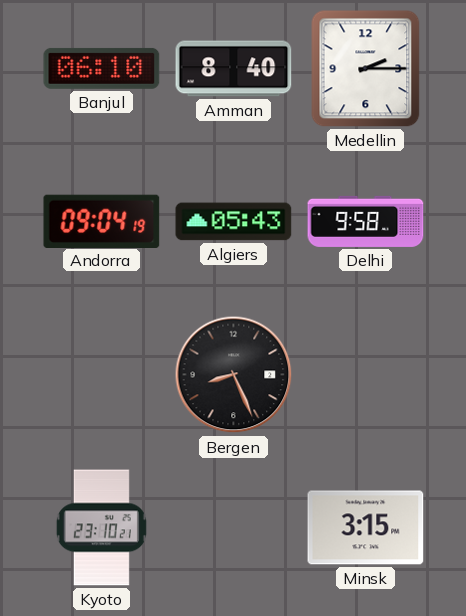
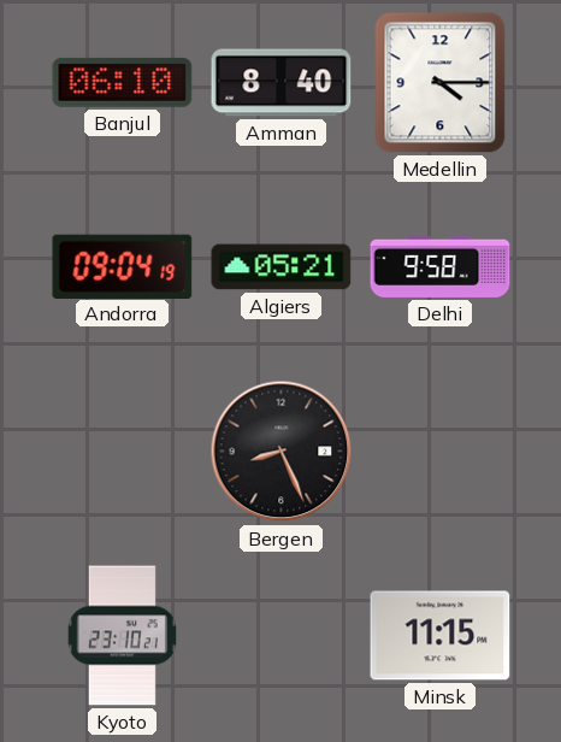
Medellin: 2:15 -> 4:15
Algiers: 05:43 -> 05:21
Minsk: 3:15 -> 11:15
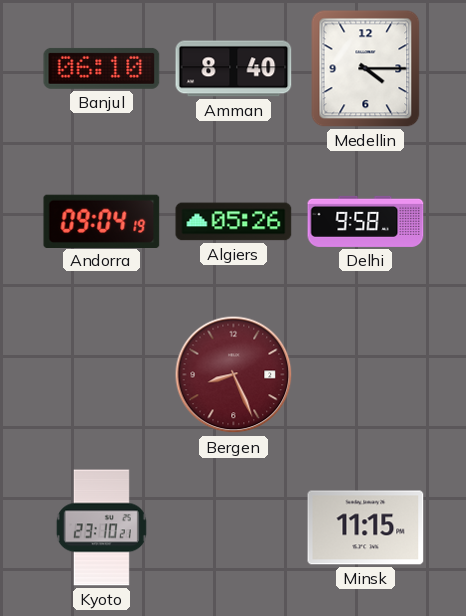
Algiers: 05:21 -> 05:26
Bergen dial: black -> burgundy
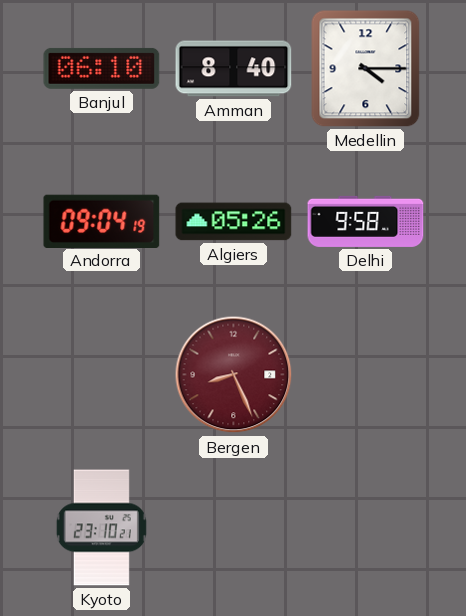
Minsk: 11:15 -> none
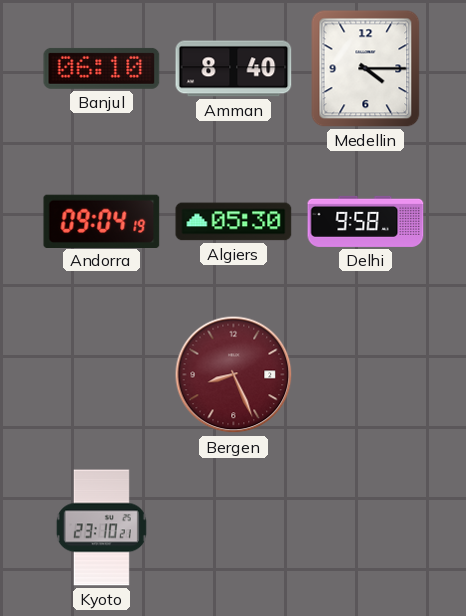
Algiers: 05:26 -> 05:30
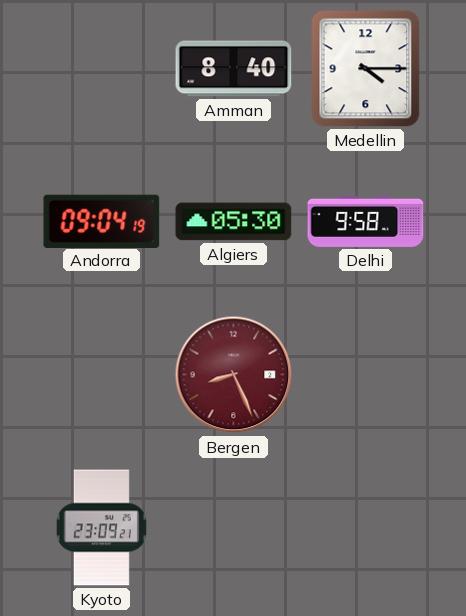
Banjul: 06:10 -> none
Kyoto: 23:10 -> 23:09
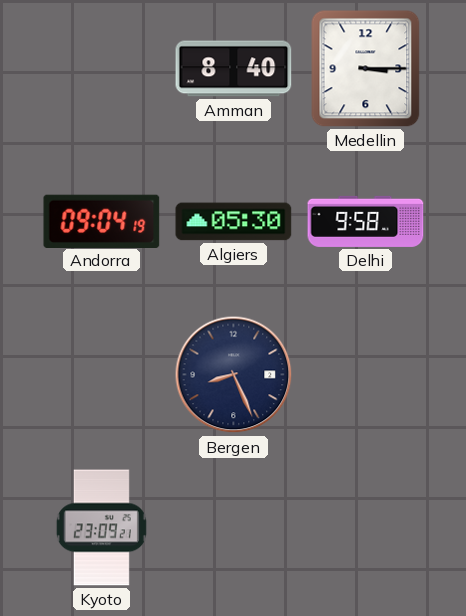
Medellin: 4:15 -> 3:15
Bergen dial: burgundy -> navy
